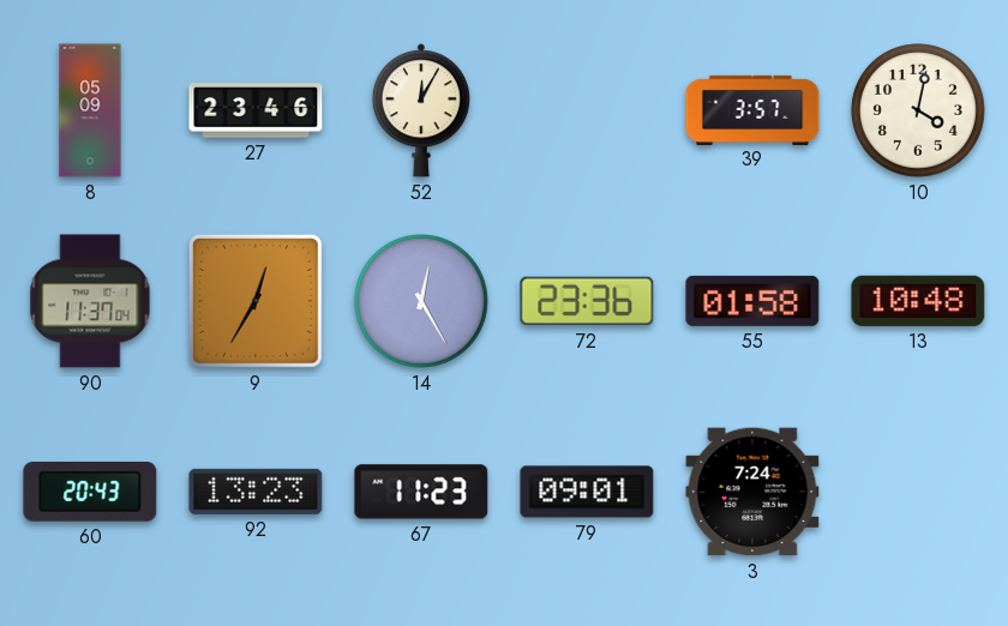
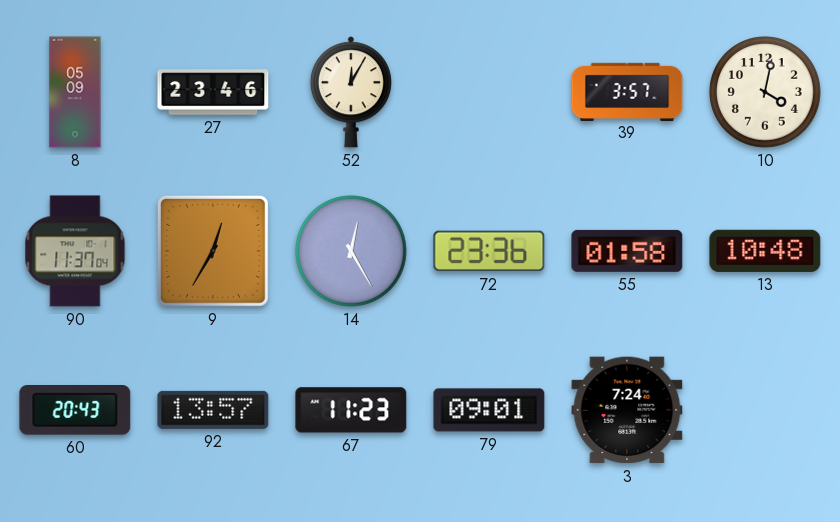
92: 13:23 -> 13:57
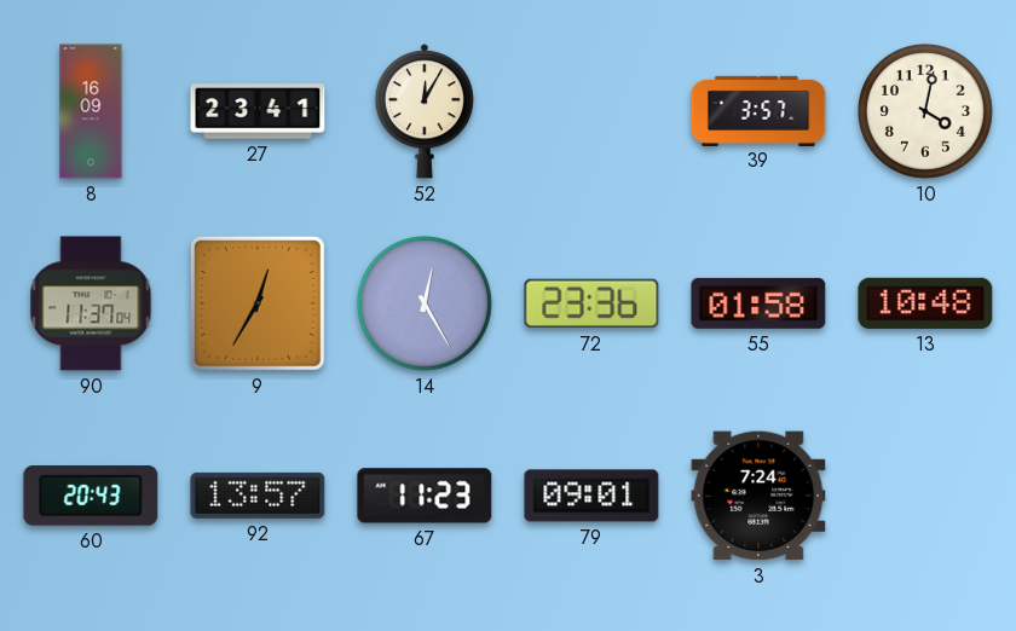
8: 05:09 -> 16:09
27: 23:46 -> 23:41
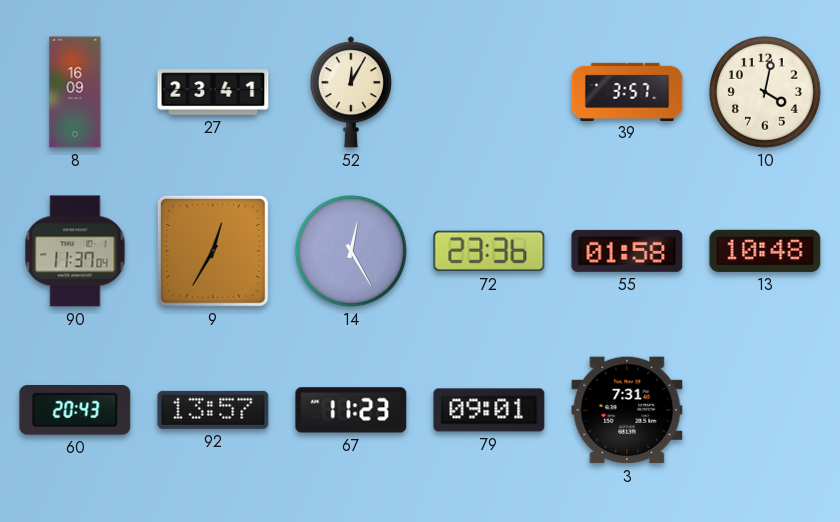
3: 7:24 -> 7:31
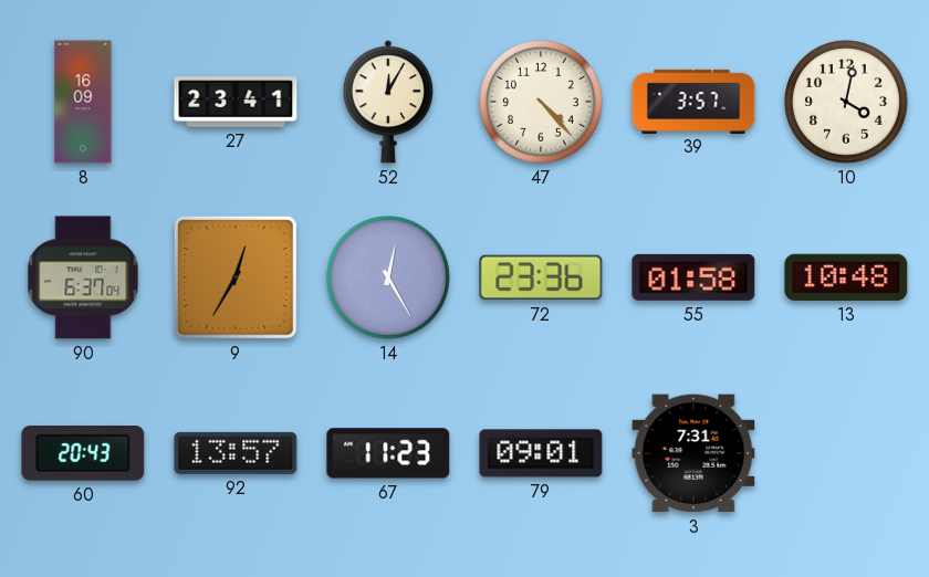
47: none -> 4:23
90: 11:37 -> 6:37
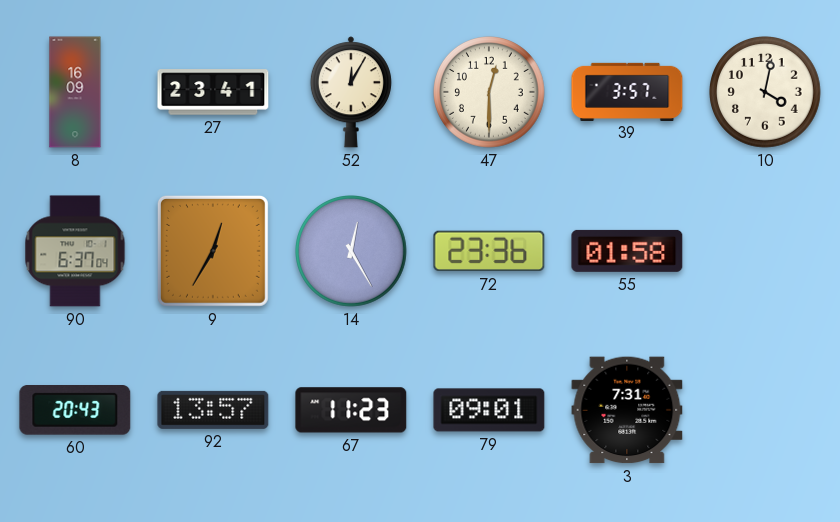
47: 4:23 -> 12:30
13: 10:48 -> none
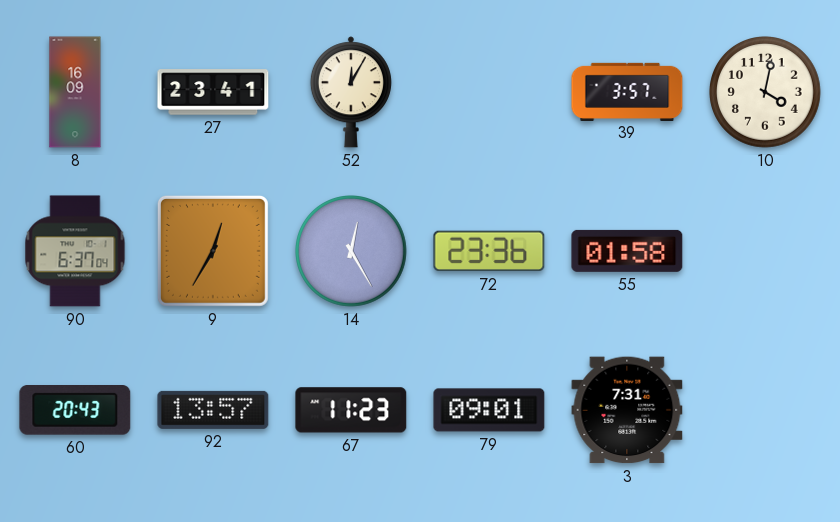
47: 12:30 -> none
